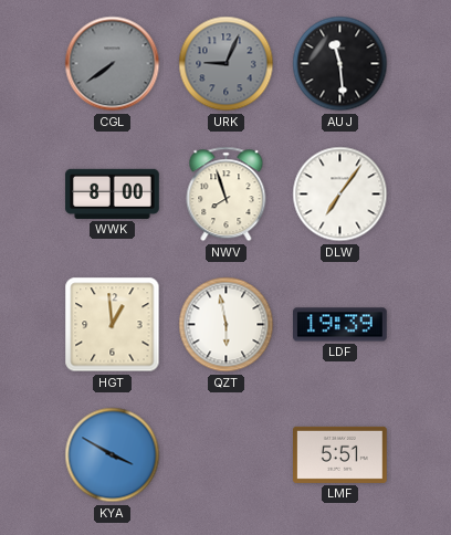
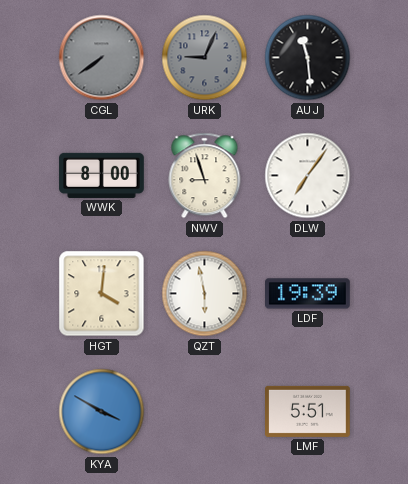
NWV: 7:57 -> 8:57
HGT: 12:59 -> 4:01
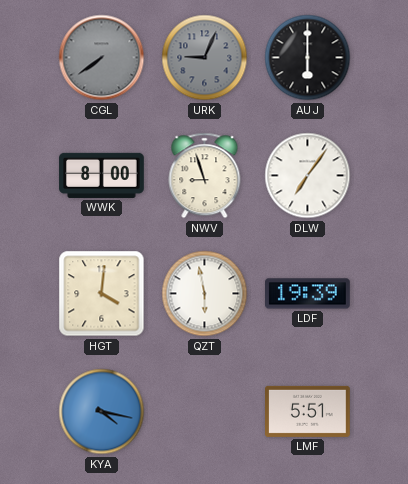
AUJ: 11:29 -> 6:00
KYA: 3:50 -> 4:17
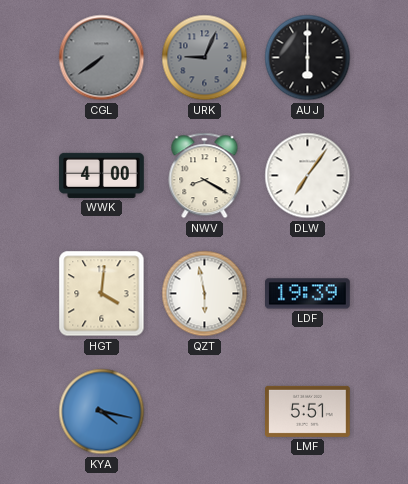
WWK: 8:00 -> 4:00
NWV: 8:57 -> 8:20
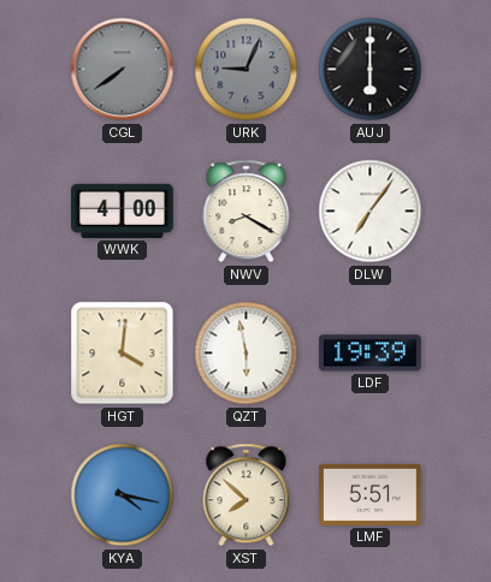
XST: none -> 7:52
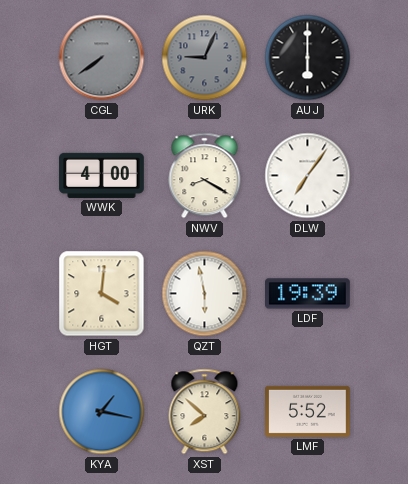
KYA: 4:17 -> 1:17
LMF: 5:51 -> 5:52
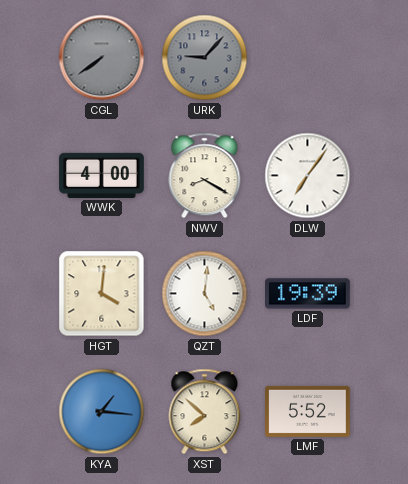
URK: 9:04 -> 9:07
AUJ: 6:00 -> none
QZT: 5:58 -> 5:01
KYA: 1:17 -> 1:16
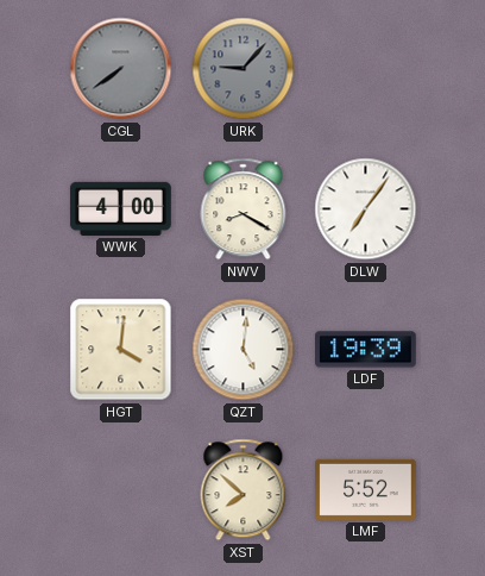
KYA: 1:16 -> none
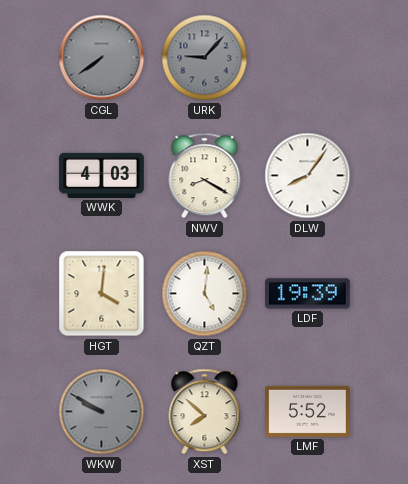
WWK: 4:00 -> 4:03
DLW: 7:06 -> 8:06
WKW: none -> 9:50
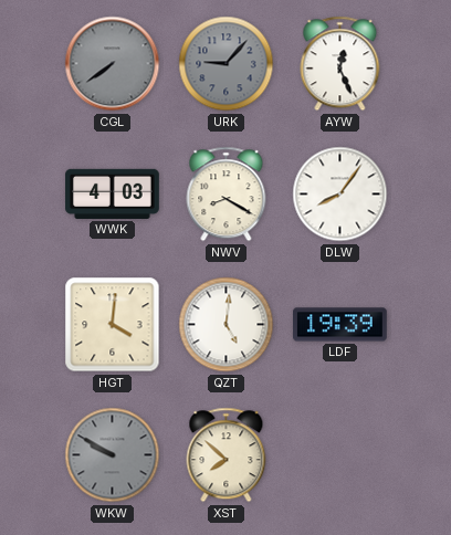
AYW: none -> 12:26
LMF: 5:52 -> none
